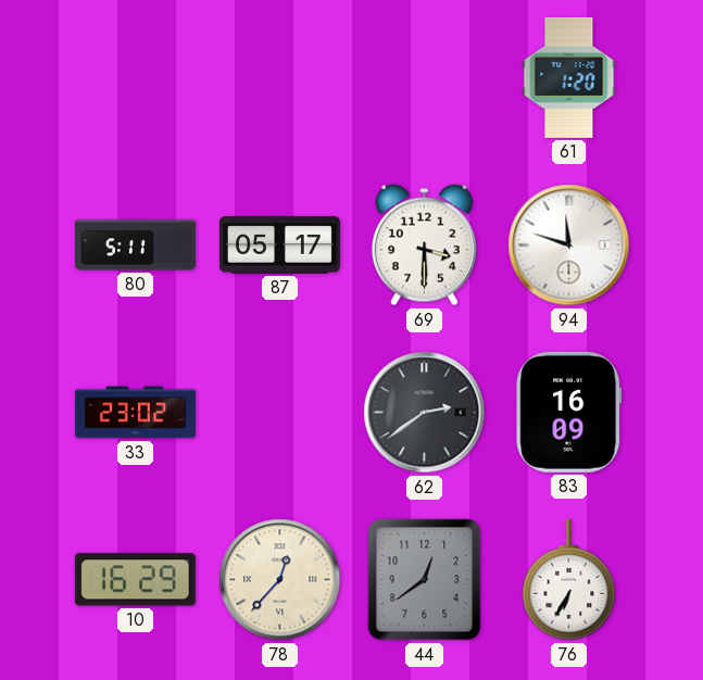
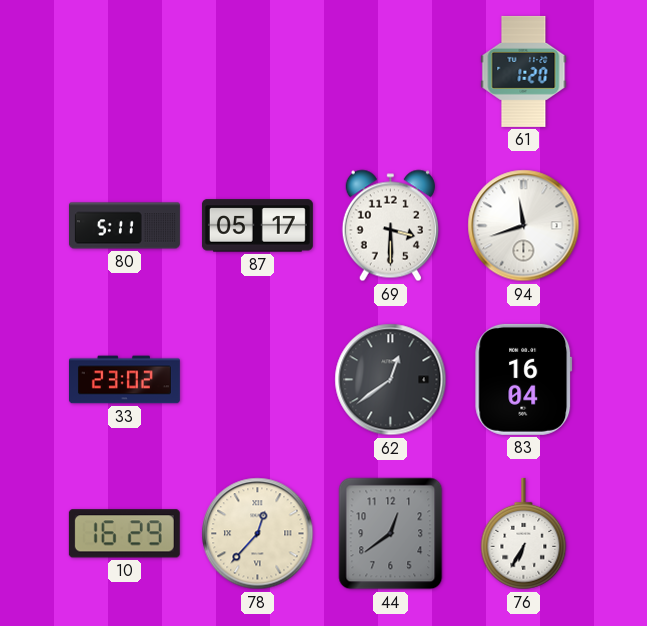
94: 11:48 -> 11:42
62: 2:39 -> 12:39
83: 16:09 -> 16:04
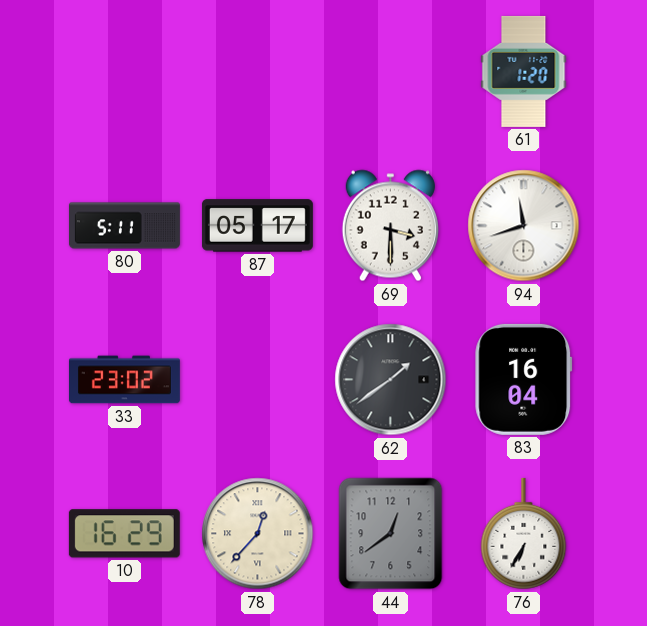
62: 12:39 -> 1:39
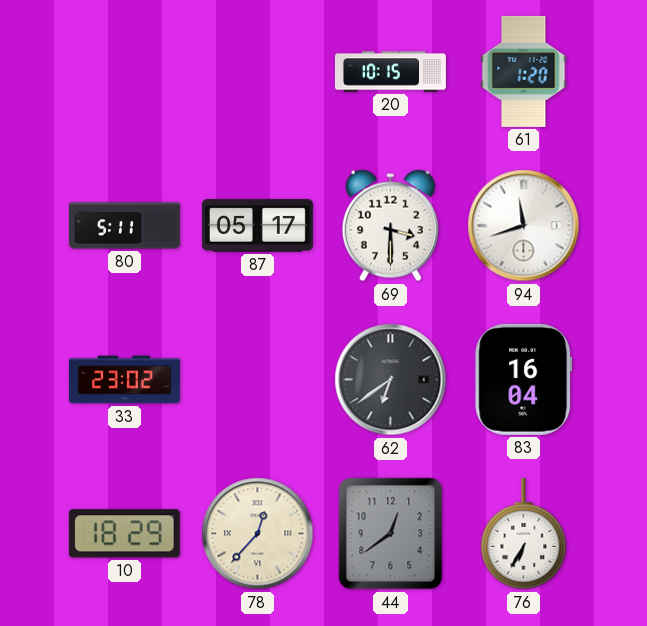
20: none -> 10:15
62: 1:39 -> 6:39
10: 16:29 -> 18:29
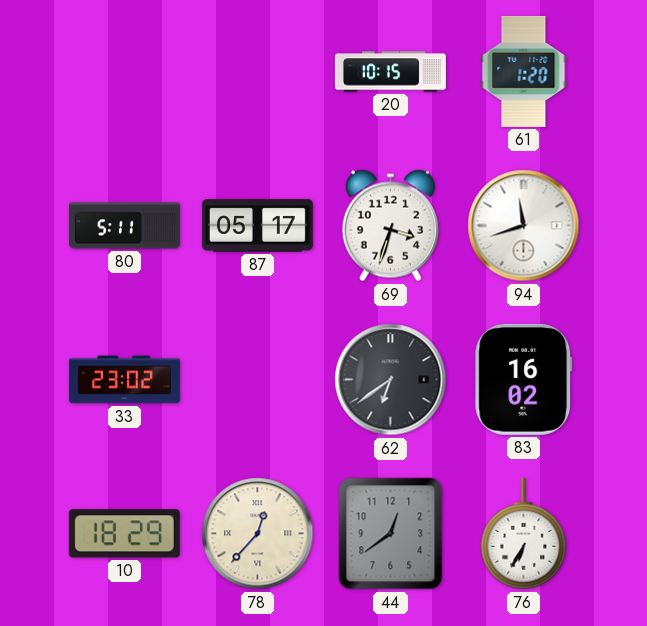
69: 3:30 -> 3:33
83: 16:04 -> 16:02
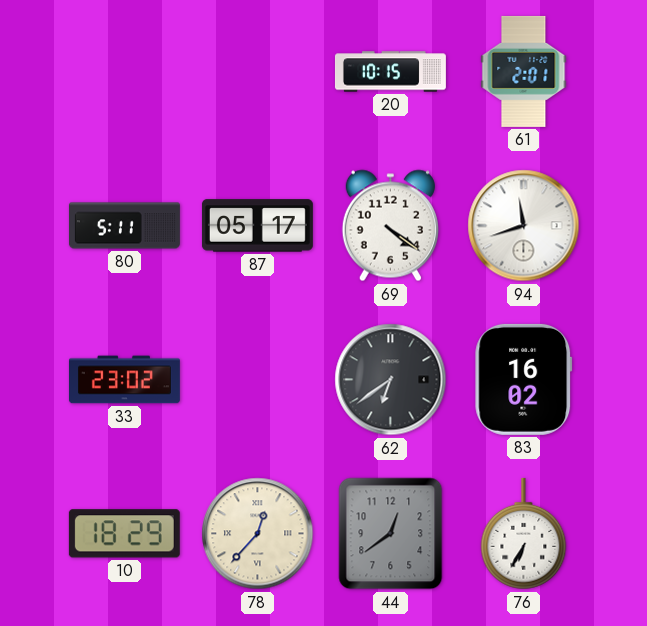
61: 1:20 -> 2:01
69: 3:33 -> 4:21
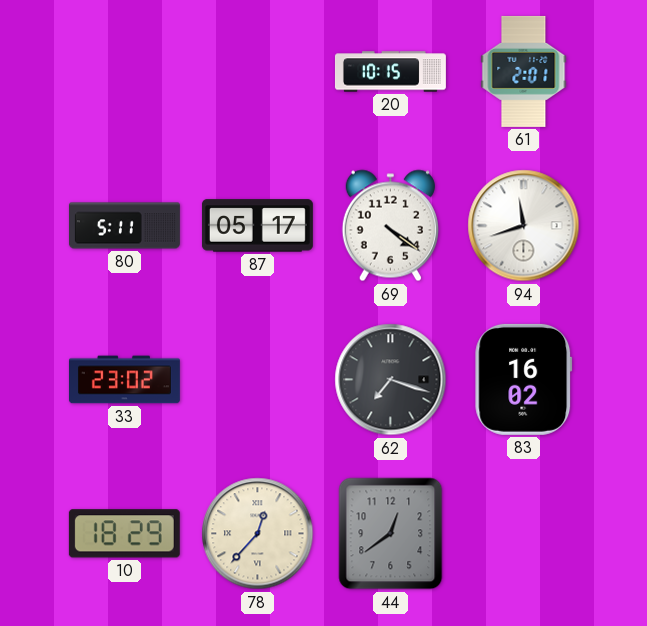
62: 6:39 -> 7:18
76: 6:35 -> none
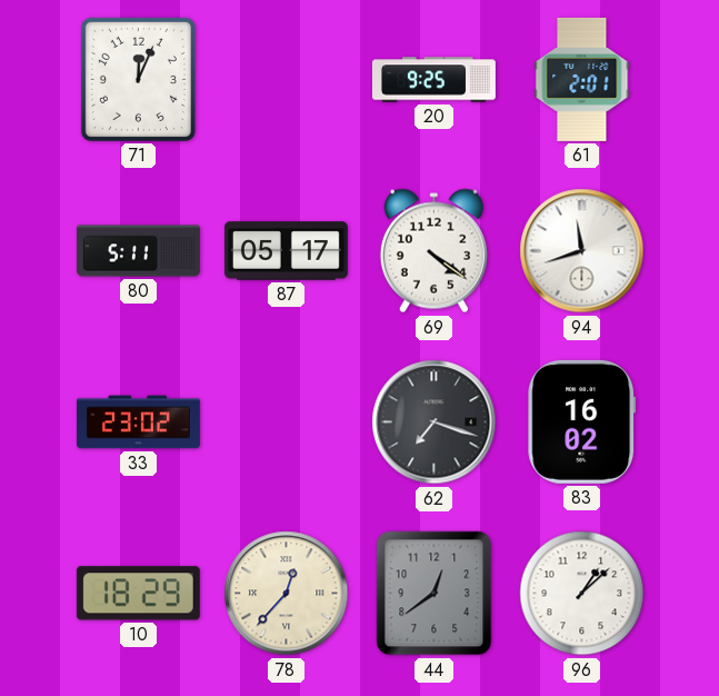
71: none -> 12:04
20: 10:15 -> 9:25
96: none -> 1:08
